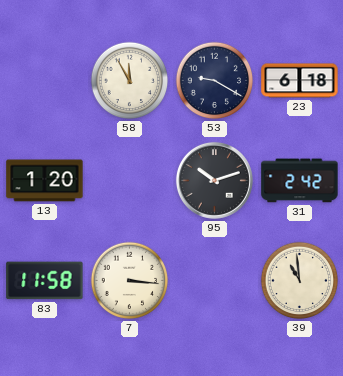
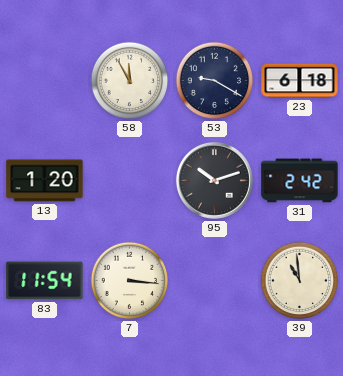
83: 11:58 -> 11:54
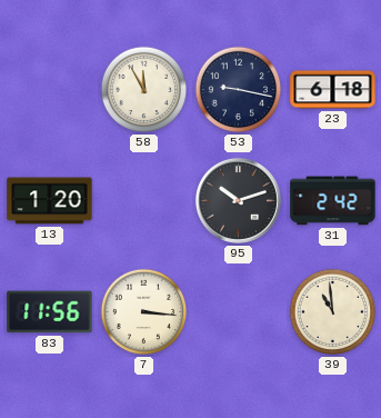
53: 9:20 -> 9:17
83: 11:54 -> 11:56
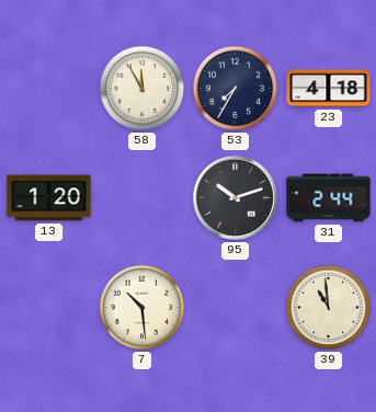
53: 9:17 -> 7:35
23: 6:18 -> 4:18
31: 2:42 -> 2:44
83: 11:56 -> none
7: 3:16 -> 10:29
